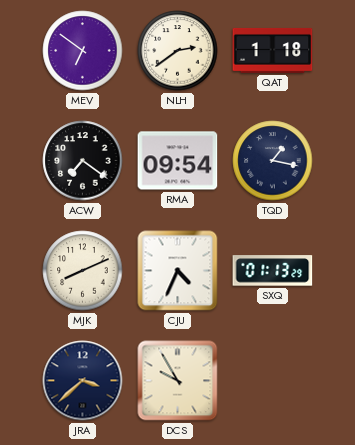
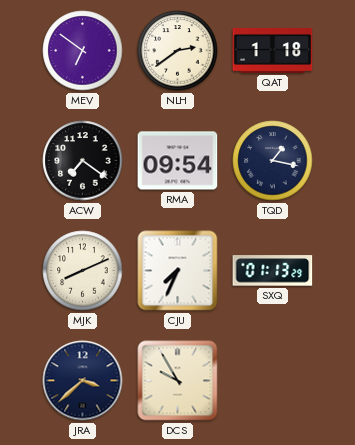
CJU: 4:34 -> 7:34
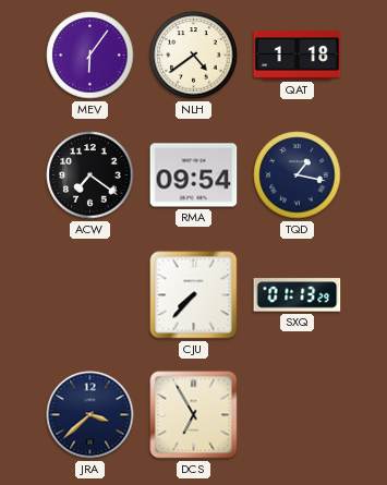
MEV: 6:51 -> 6:06
NLH: 2:39 -> 4:39
MJK: 8:11 -> none
CJU: 7:34 -> 7:37
DCS: 9:55 -> 6:55
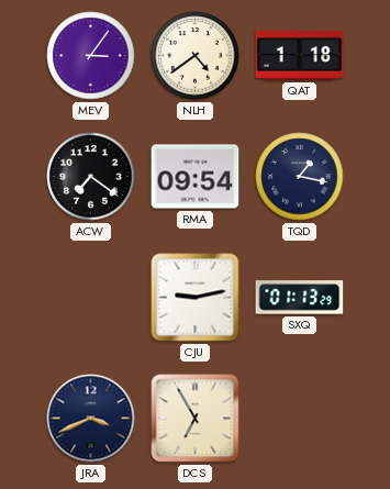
MEV: 6:06 -> 3:06
CJU: 7:37 -> 9:13
JRA: 3:38 -> 3:41
